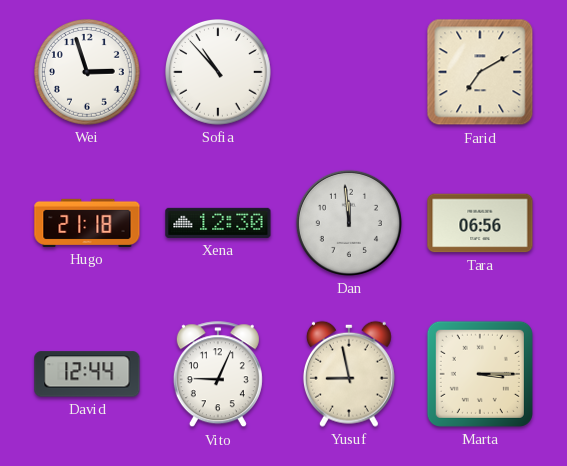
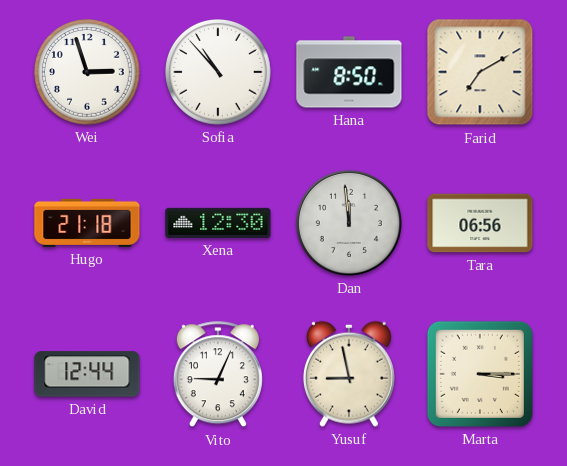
Hana: none -> 8:50
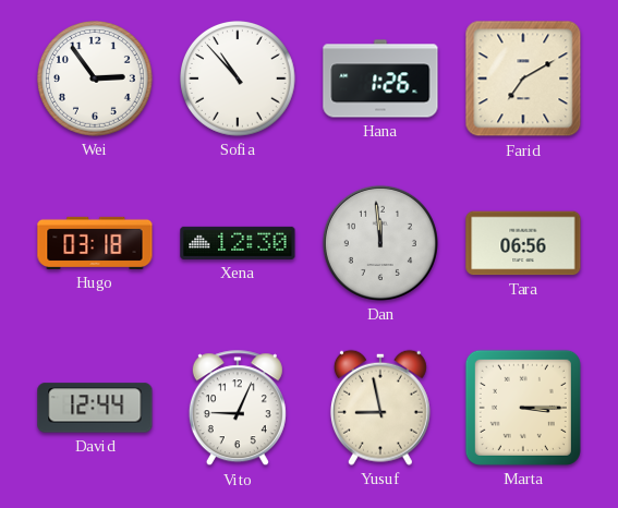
Wei: 2:57 -> 2:54
Hana: 8:50 -> 1:26
Hugo: 21:18 -> 03:18
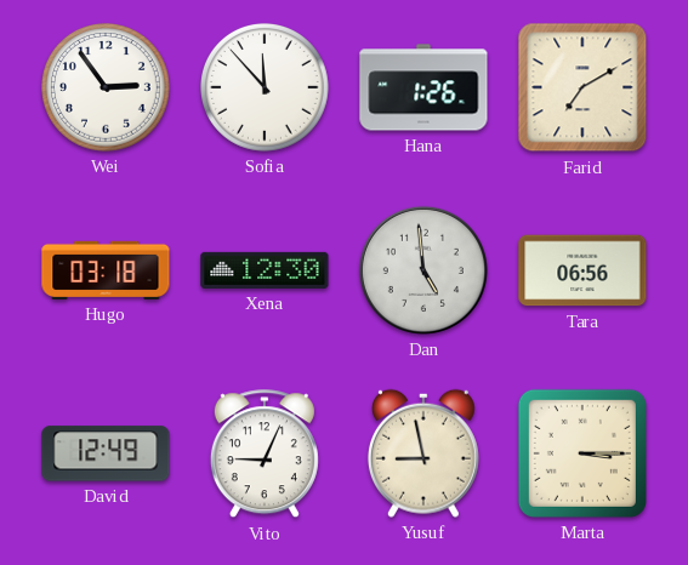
Sofia: 10:53 -> 11:53
Dan: 11:59 -> 4:59
David: 12:44 -> 12:49
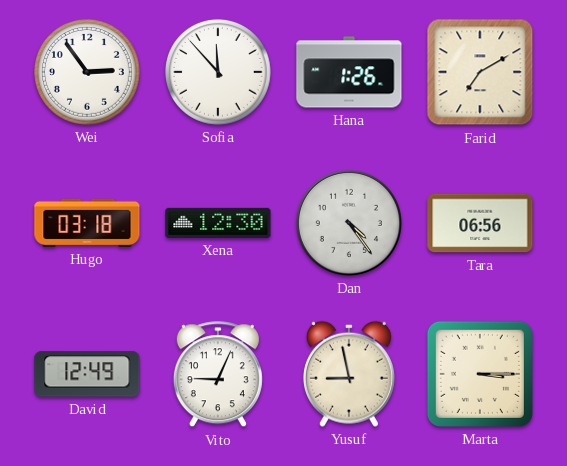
Dan: 4:59 -> 4:24
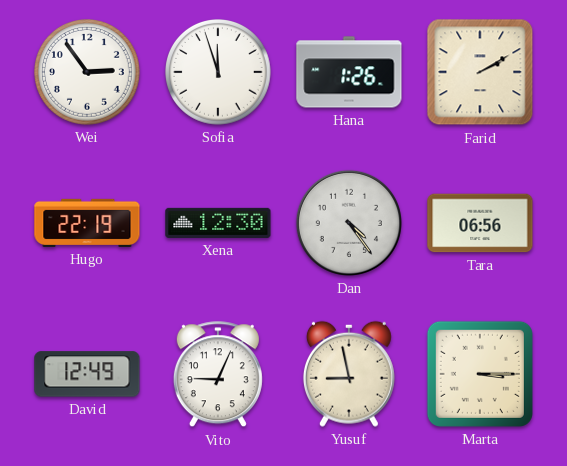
Sofia: 11:53 -> 11:57
Farid: 7:10 -> 2:10
Hugo: 03:18 -> 22:19
